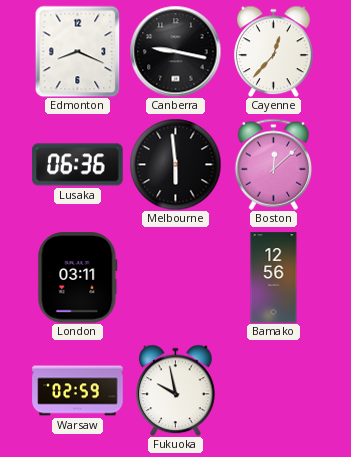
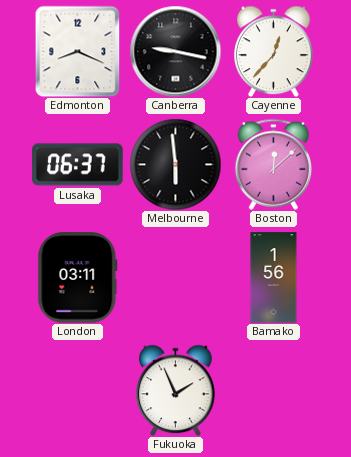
Lusaka: 06:36 -> 06:37
Bamako: 12:56 -> 1:56
Warsaw: 02:59 -> none
Fukuoka: 9:58 -> 1:56
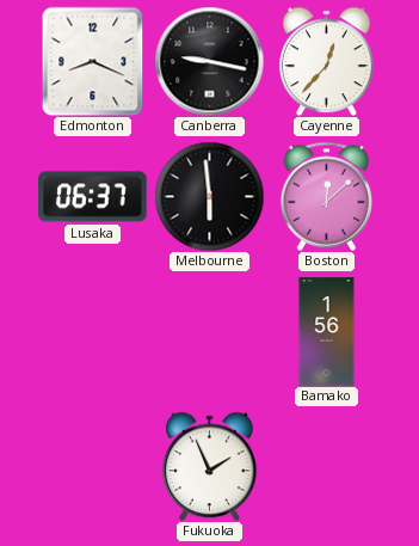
London: 03:11 -> none
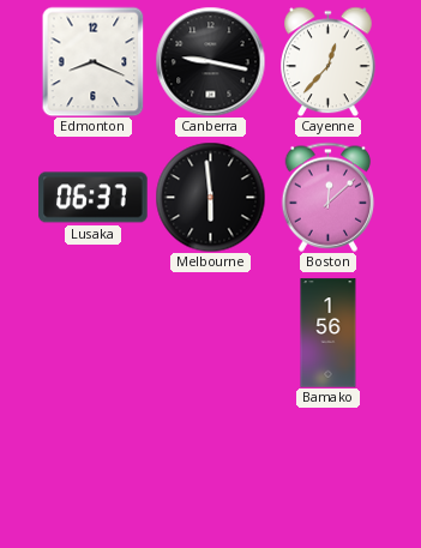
Fukuoka: 1:56 -> none
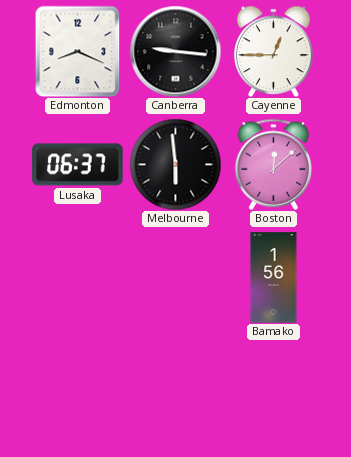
Canberra: 9:17 -> 9:16
Cayenne: 12:37 -> 12:45
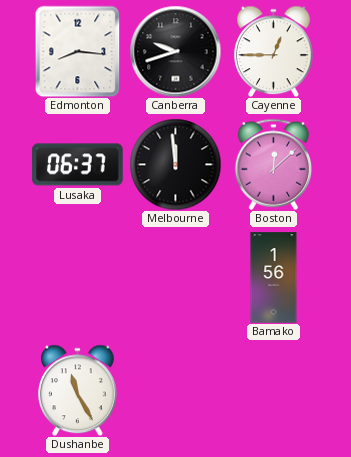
Edmonton: 8:19 -> 8:16
Canberra: 9:16 -> 9:42
Melbourne: 5:59 -> 11:59
Dushanbe: none -> 11:25
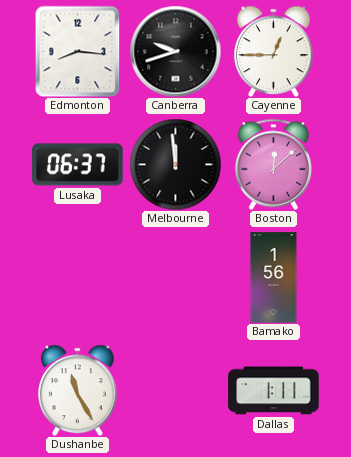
Dallas: none -> 1:11
